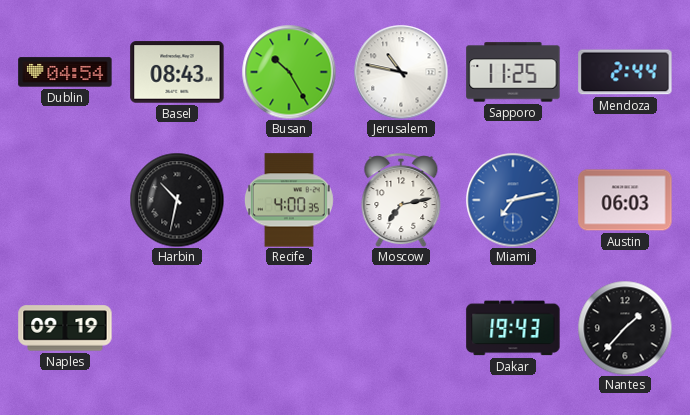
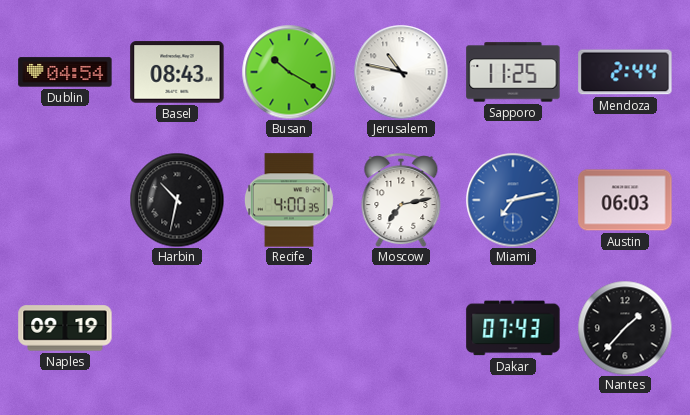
Busan: 10:25 -> 10:20
Dakar: 19:43 -> 07:43
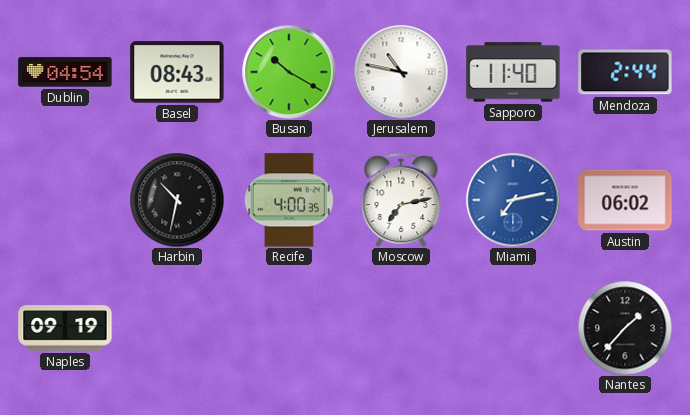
Sapporo: 11:25 -> 11:40
Austin: 06:03 -> 06:02
Dakar: 07:43 -> none
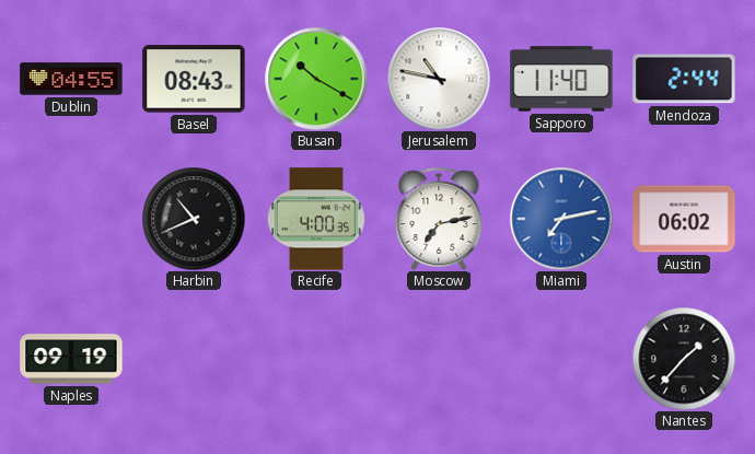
Dublin: 04:54 -> 04:55
Harbin: 10:32 -> 10:41
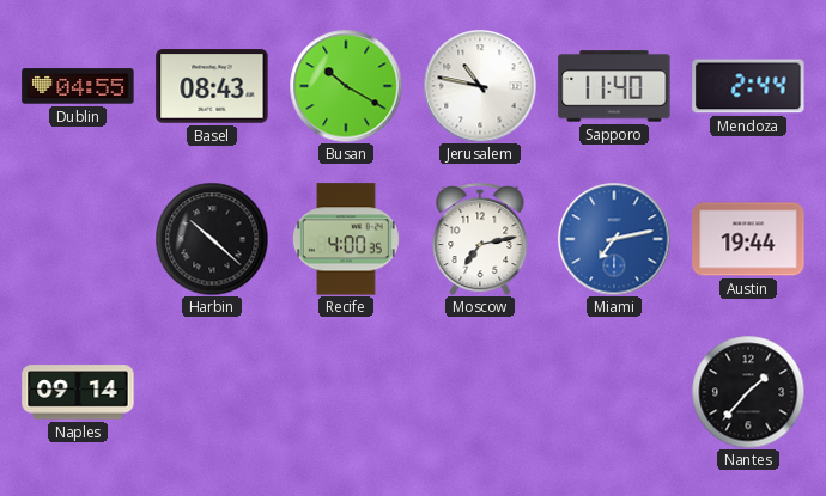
Harbin: 10:41 -> 10:22
Austin: 06:02 -> 19:44
Naples: 09:19 -> 09:14
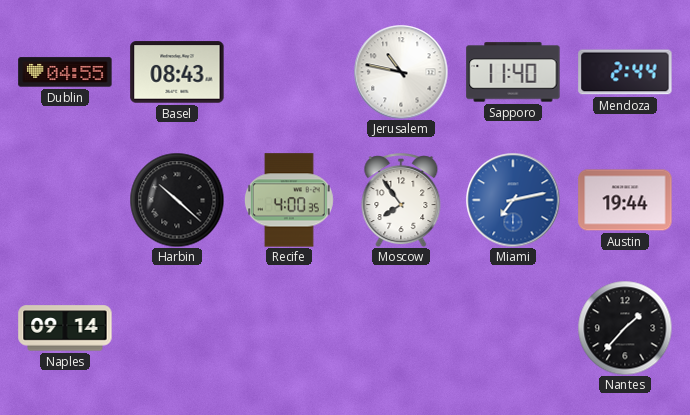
Busan: 10:20 -> none
Moscow: 7:13 -> 7:54
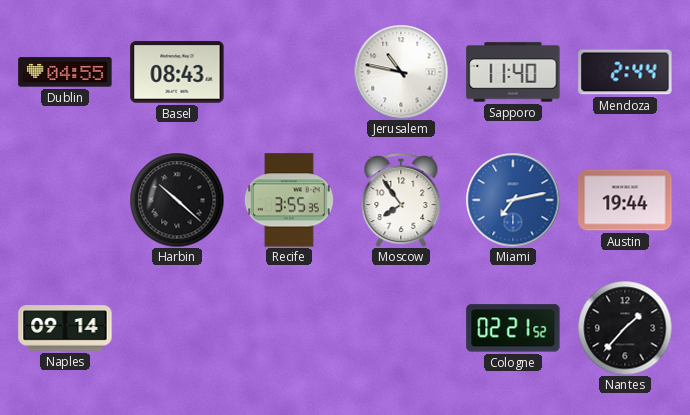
Recife: 4:00 -> 3:55
Cologne: none -> 02:21
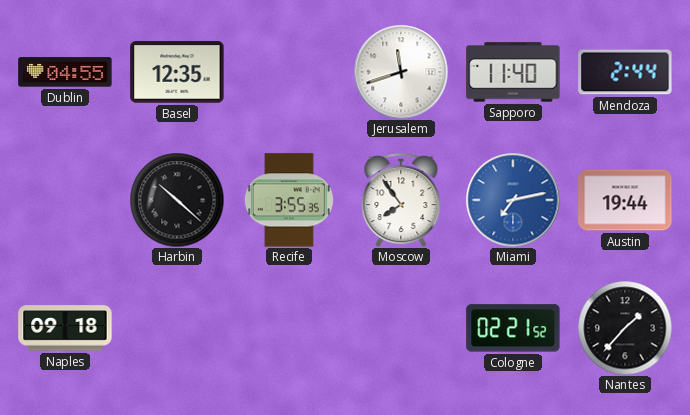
Basel: 08:43 -> 12:35
Jerusalem: 10:47 -> 11:42
Naples: 09:14 -> 09:18
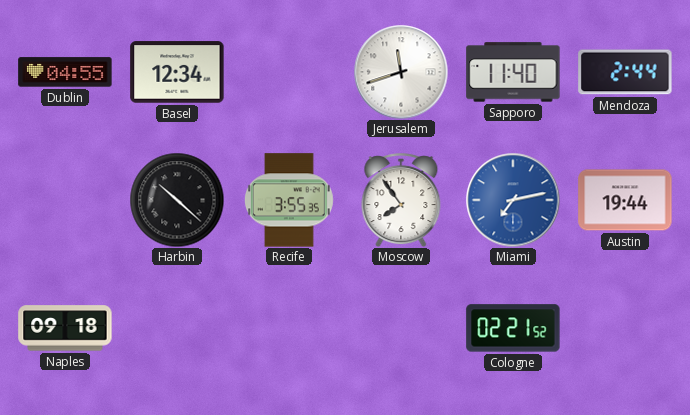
Basel: 12:35 -> 12:34
Nantes: 1:37 -> none
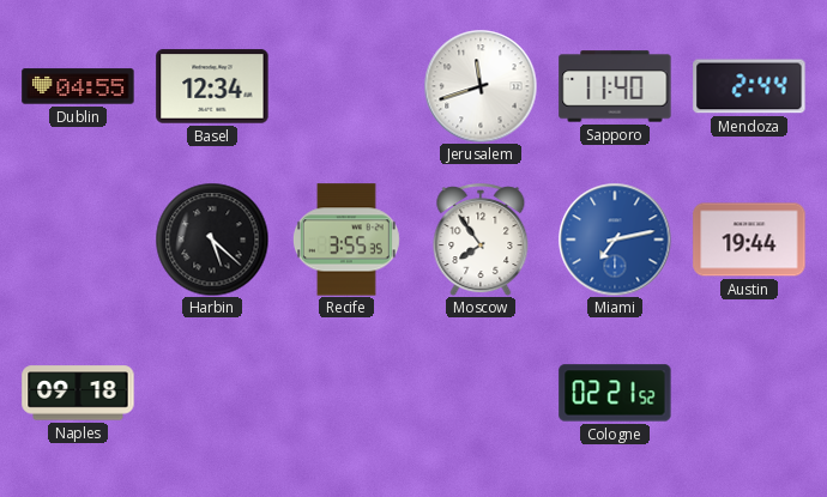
Harbin: 10:22 -> 5:22
